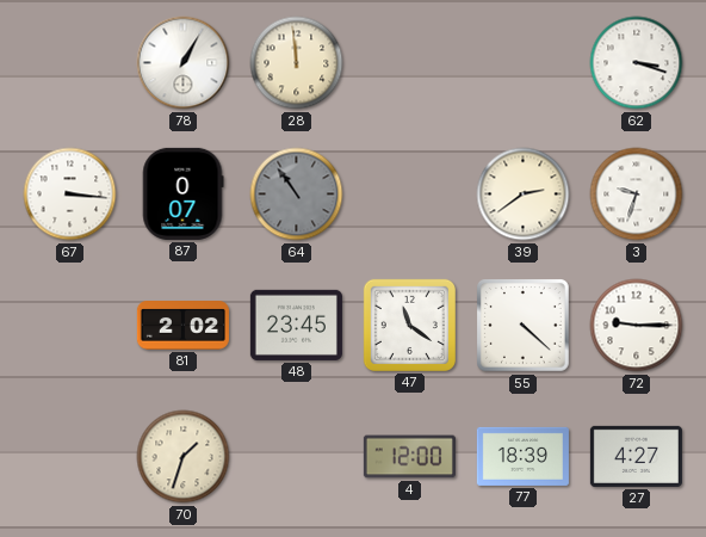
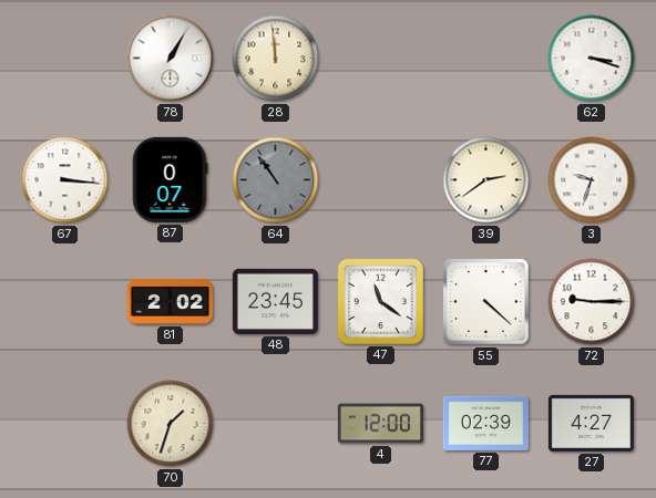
77: 18:39 -> 02:39
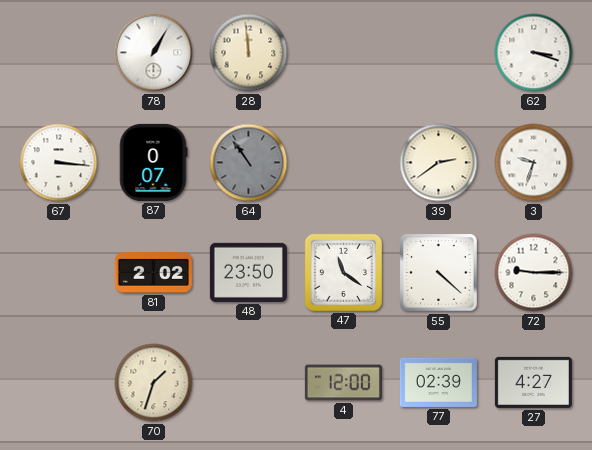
48: 23:45 -> 23:50
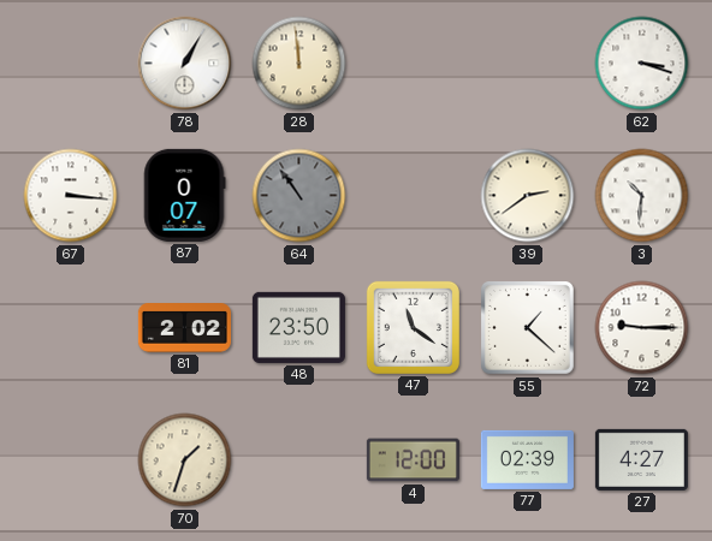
3: 9:33 -> 10:31
55: 4:22 -> 1:22
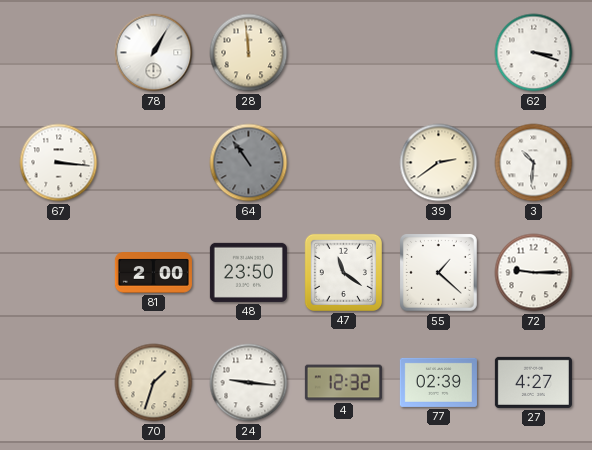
87: 0:07 -> none
81: 2:02 -> 2:00
24: none -> 9:16
4: 12:00 -> 12:32
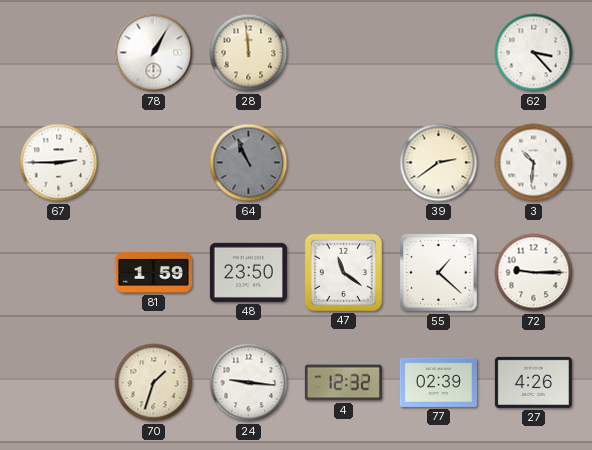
62: 3:18 -> 3:23
67: 3:16 -> 2:45
64: 10:54 -> 10:56
81: 2:00 -> 1:59
27: 4:27 -> 4:26
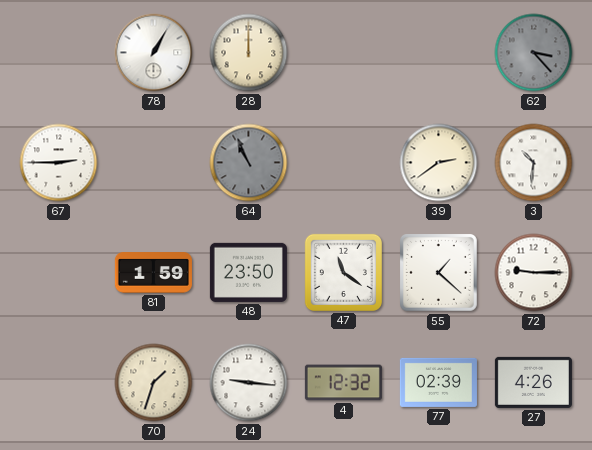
28: 11:59 -> 12:00
62 dial: white -> grey
